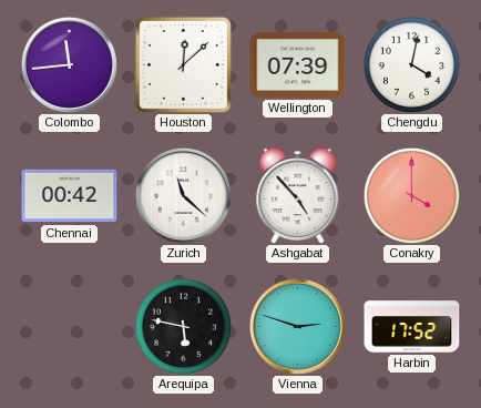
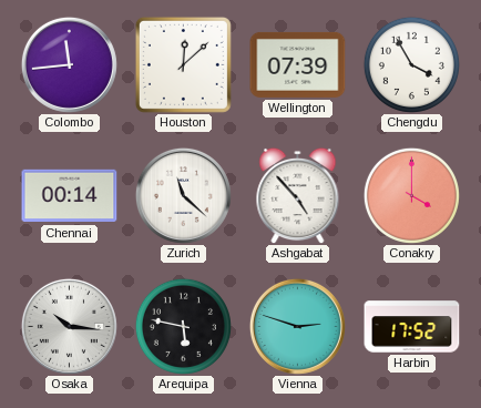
Chengdu: 4:02 -> 3:55
Chennai: 00:42 -> 00:14
Osaka: none -> 10:16
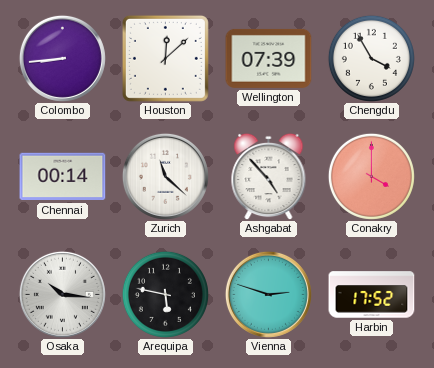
Colombo: 11:44 -> 8:44
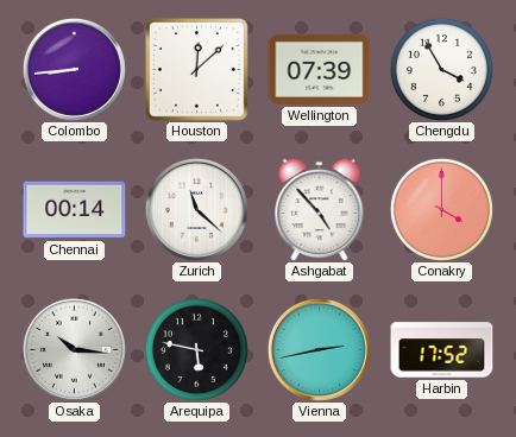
Vienna: 2:48 -> 2:43
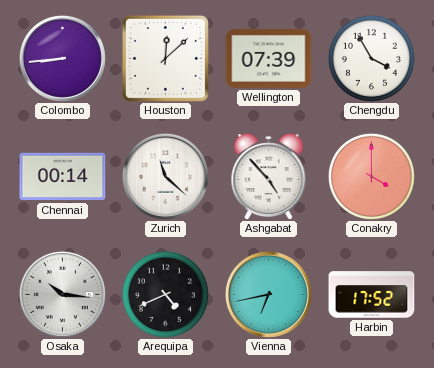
Arequipa: 5:47 -> 4:41
Vienna: 2:43 -> 6:43
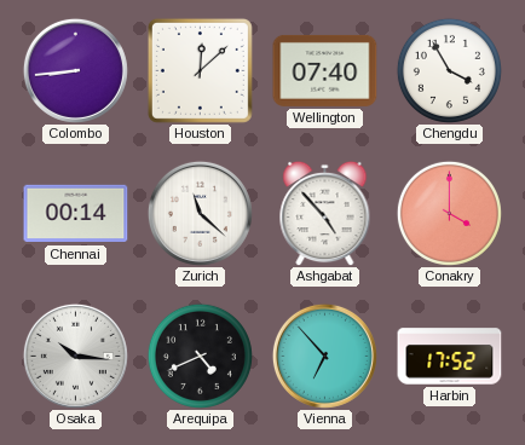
Wellington: 07:39 -> 07:40
Vienna: 6:43 -> 6:53
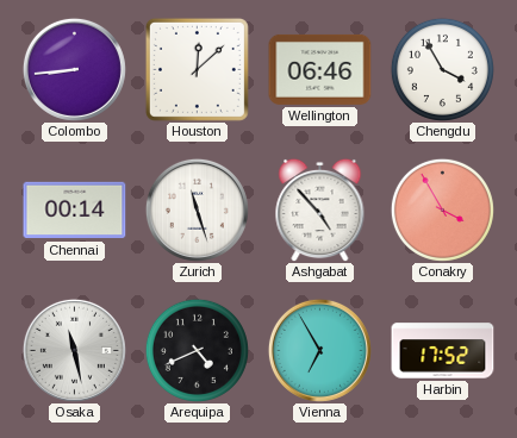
Wellington: 07:40 -> 06:46
Zurich: 11:22 -> 11:27
Conakry: 4:00 -> 3:55
Osaka: 10:16 -> 11:28
Vienna: 6:53 -> 6:55
